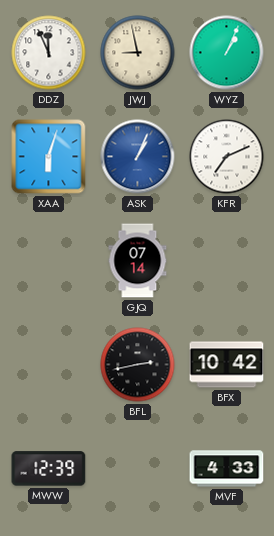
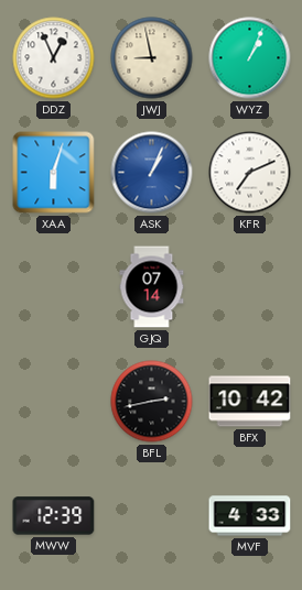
DDZ: 11:56 -> 12:56
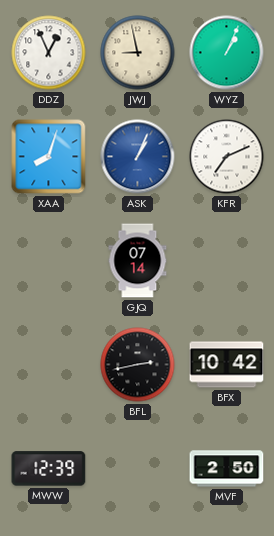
XAA: 6:03 -> 8:03
MVF: 4:33 -> 2:50
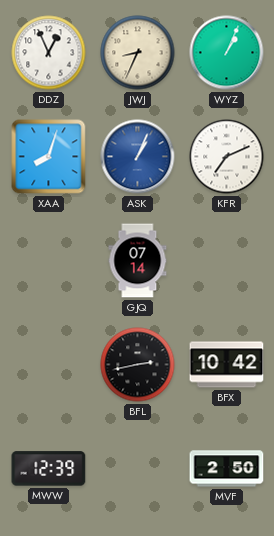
JWJ: 8:58 -> 8:34
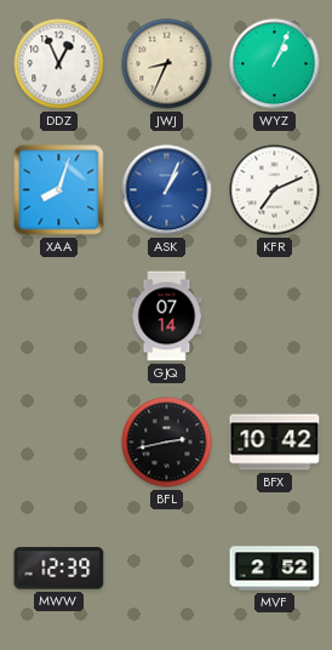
MVF: 2:50 -> 2:52
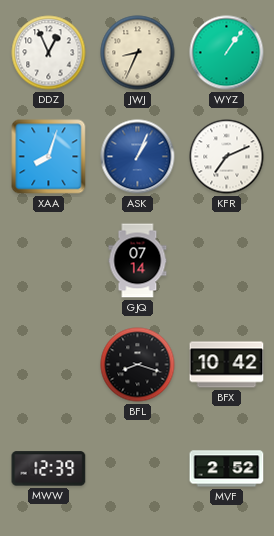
WYZ: 1:04 -> 1:06
BFL: 2:43 -> 8:18
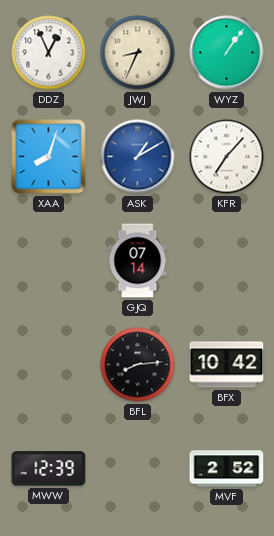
ASK: 1:04 -> 1:10
KFR: 7:11 -> 7:07
BFL: 8:18 -> 8:14
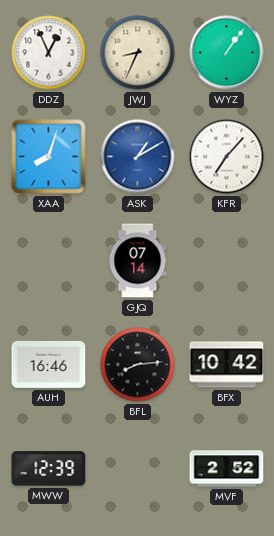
AUH: none -> 16:46
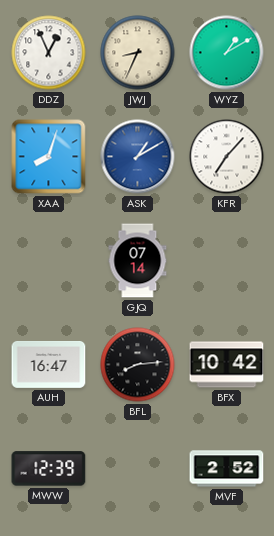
WYZ: 1:06 -> 1:10
AUH: 16:46 -> 16:47
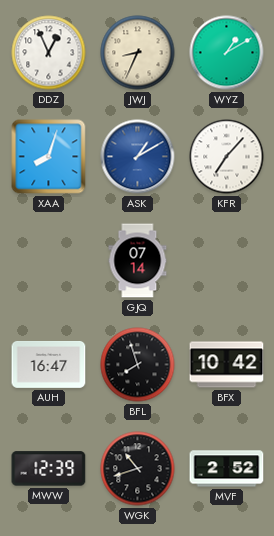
BFL: 8:14 -> 7:57
WGK: none -> 10:42
